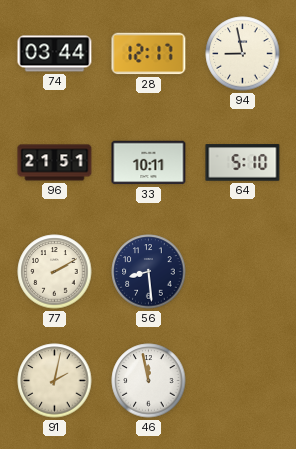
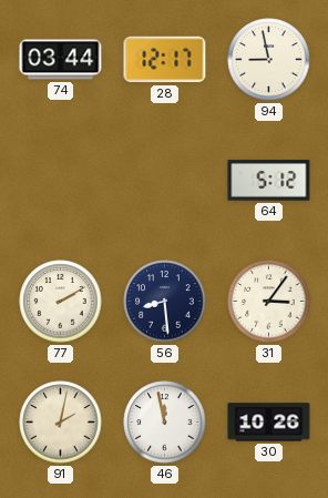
96: 21:51 -> none
33: 10:11 -> none
64: 5:10 -> 5:12
31: none -> 3:06
30: none -> 10:26
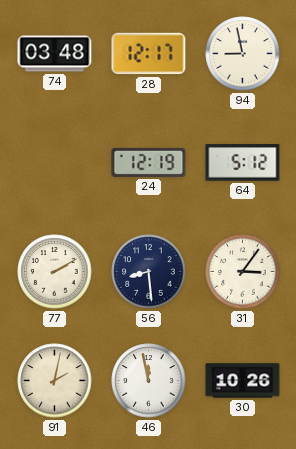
74: 03:44 -> 03:48
24: none -> 12:19
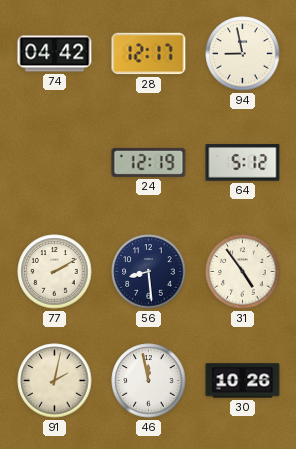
74: 03:48 -> 04:42
31: 3:06 -> 4:54
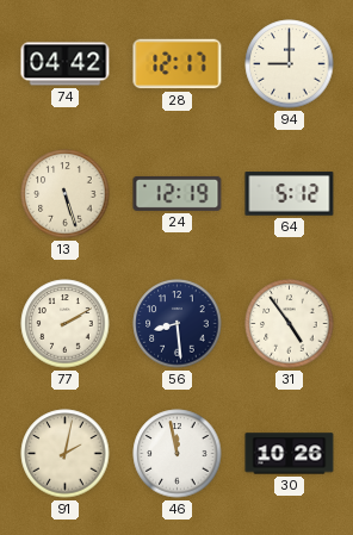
94: 8:58 -> 9:00
13: none -> 5:27
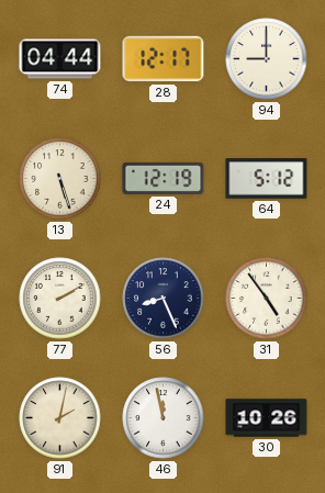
74: 04:42 -> 04:44
56: 8:29 -> 8:26
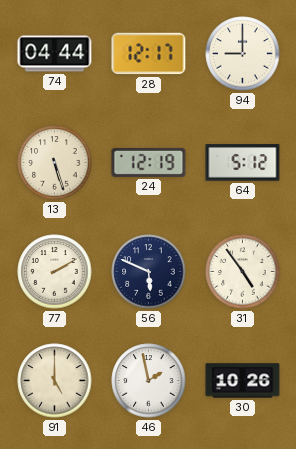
56: 8:26 -> 5:49
91: 2:02 -> 5:00
46: 11:58 -> 1:58
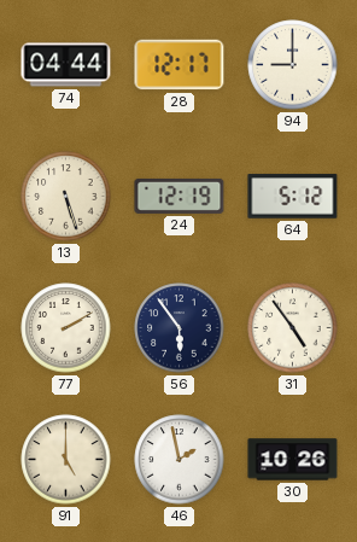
56: 5:49 -> 5:54
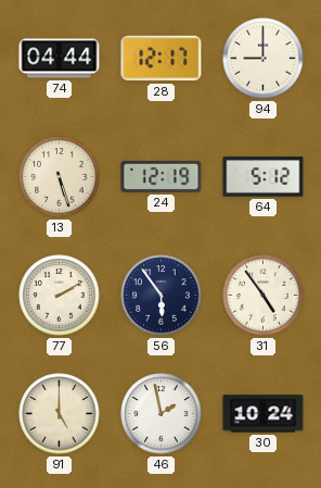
30: 10:26 -> 10:24
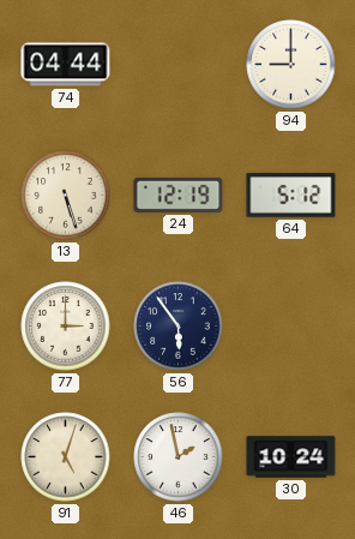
28: 12:17 -> none
77: 2:10 -> 3:00
31: 4:54 -> none
91: 5:00 -> 5:03
